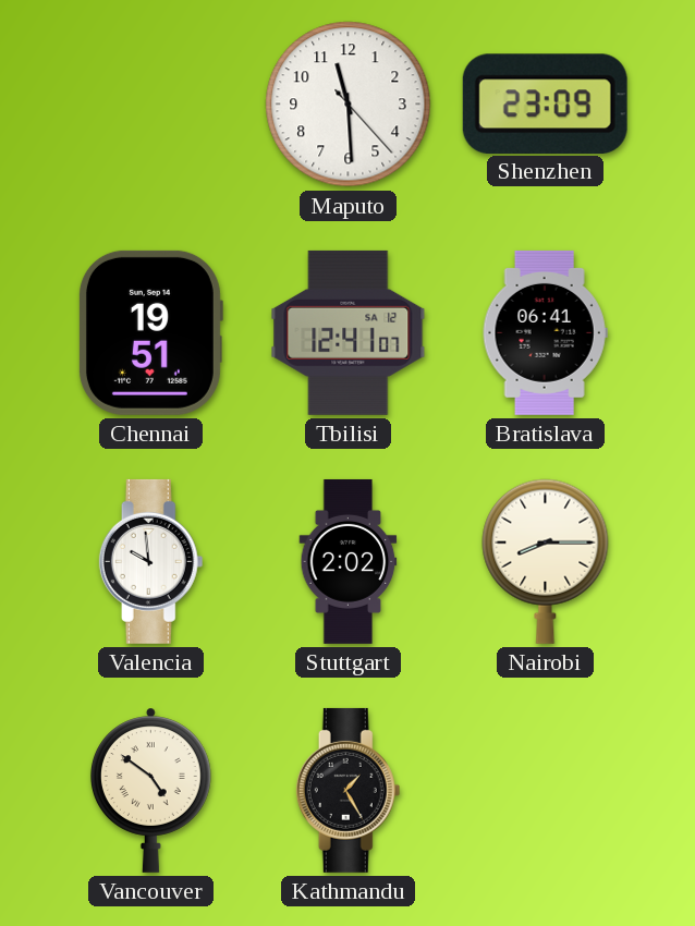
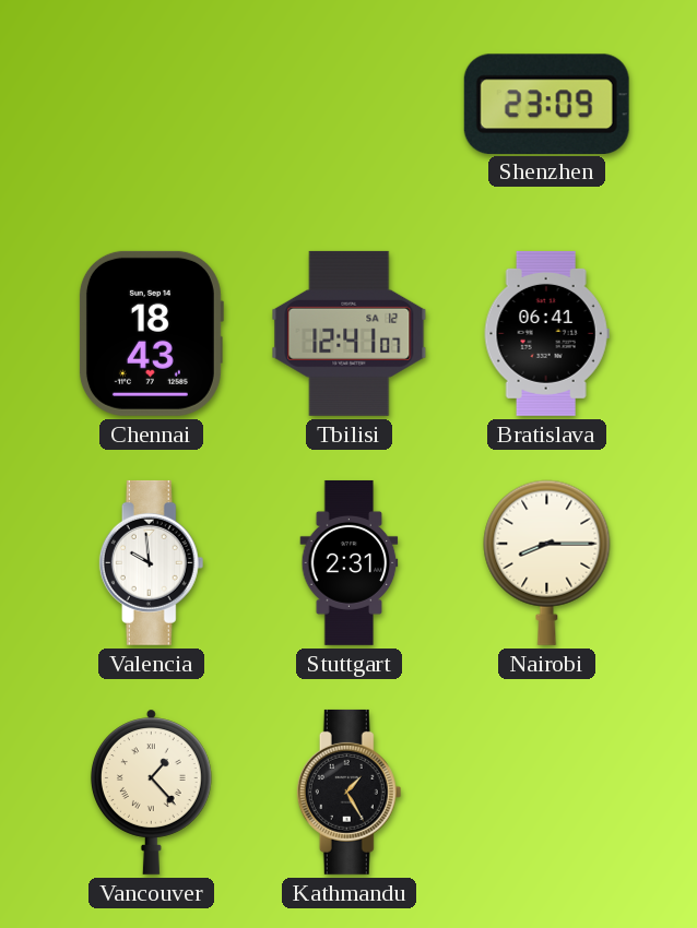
Maputo: 11:29 -> none
Chennai: 19:51 -> 18:43
Stuttgart: 2:02 -> 2:31
Vancouver: 4:51 -> 1:23
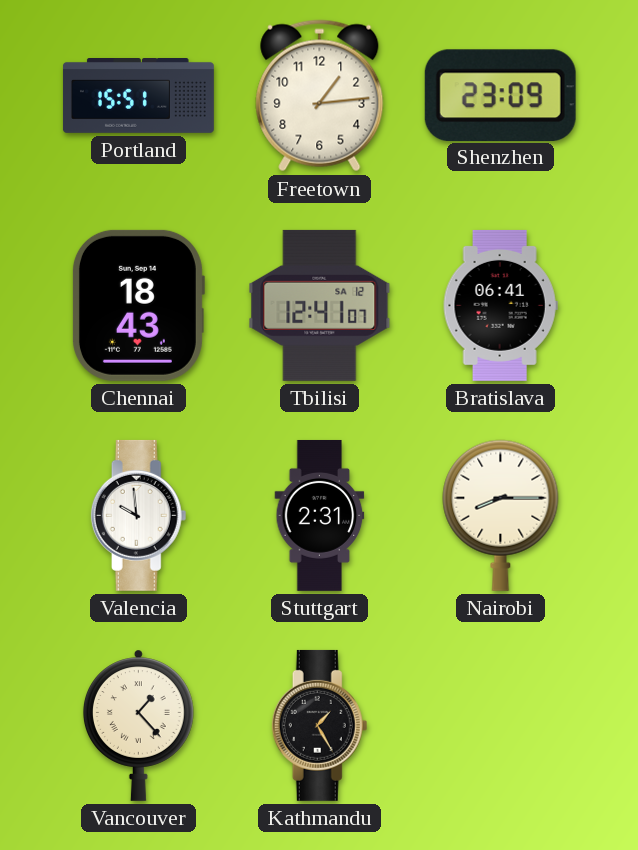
Portland: none -> 15:51
Freetown: none -> 1:14
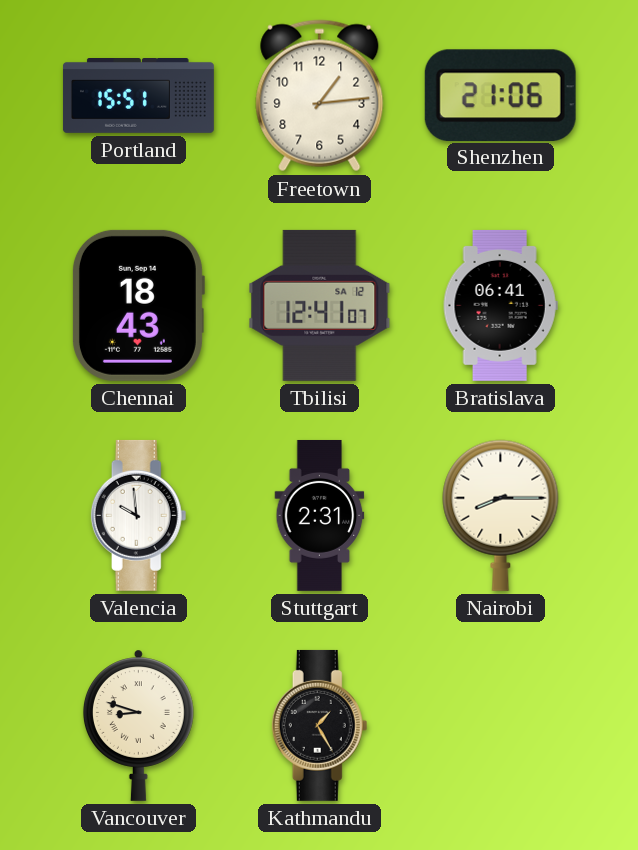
Shenzhen: 23:09 -> 21:06
Vancouver: 1:23 -> 8:48
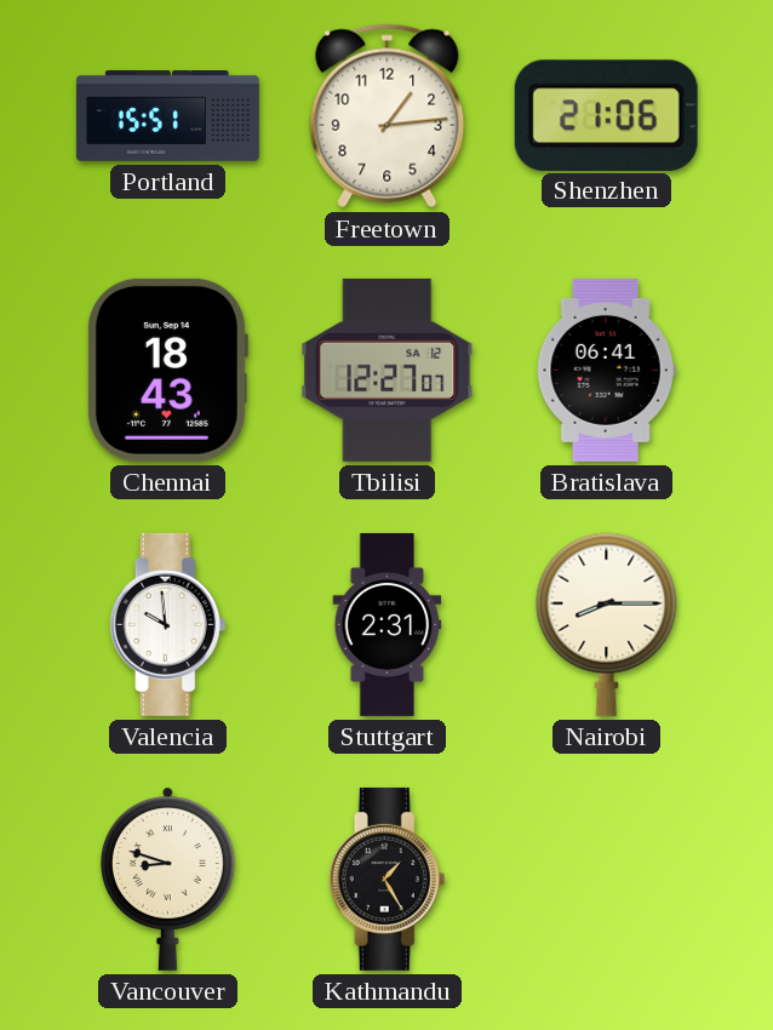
Tbilisi: 12:41 -> 12:27
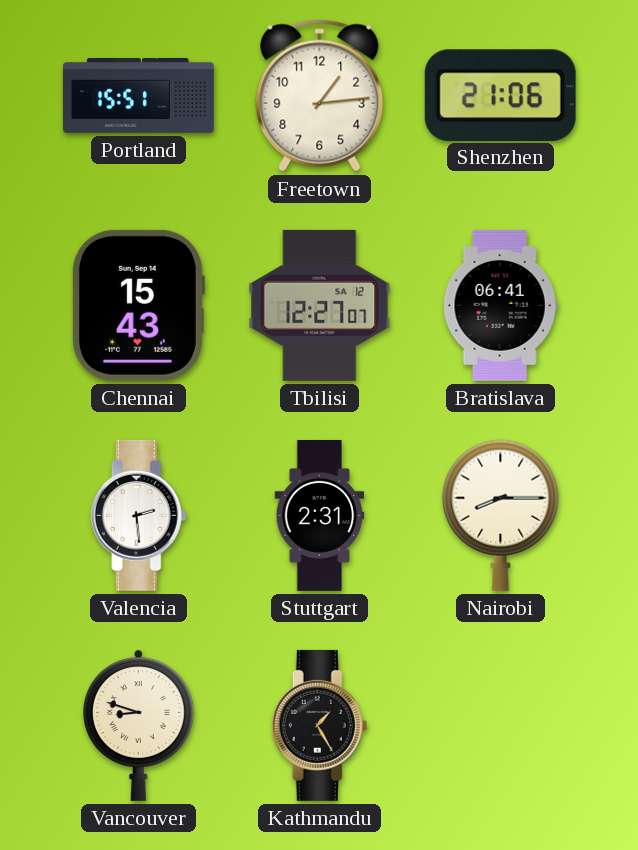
Chennai: 18:43 -> 15:43
Valencia: 9:59 -> 2:29
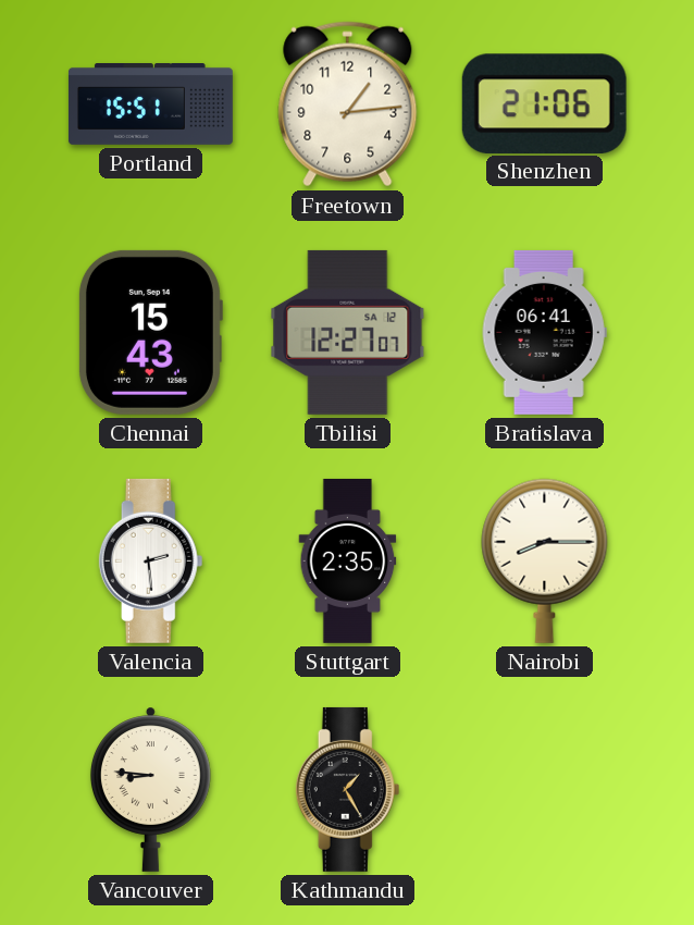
Stuttgart: 2:31 -> 2:35
Vancouver: 8:48 -> 8:46
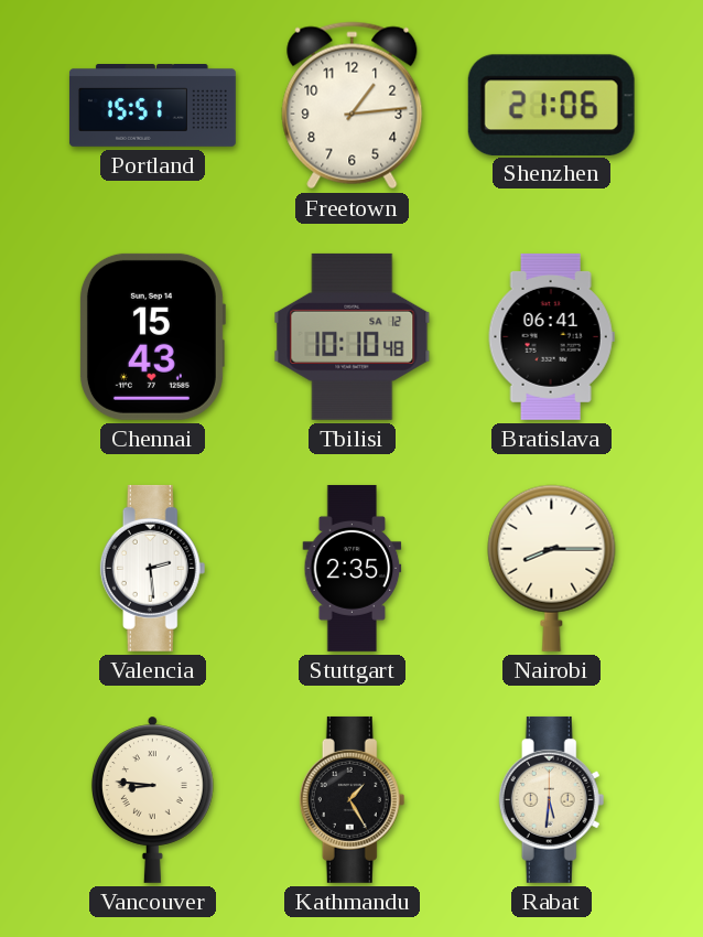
Tbilisi: 12:27 -> 10:10
Rabat: none -> 5:31
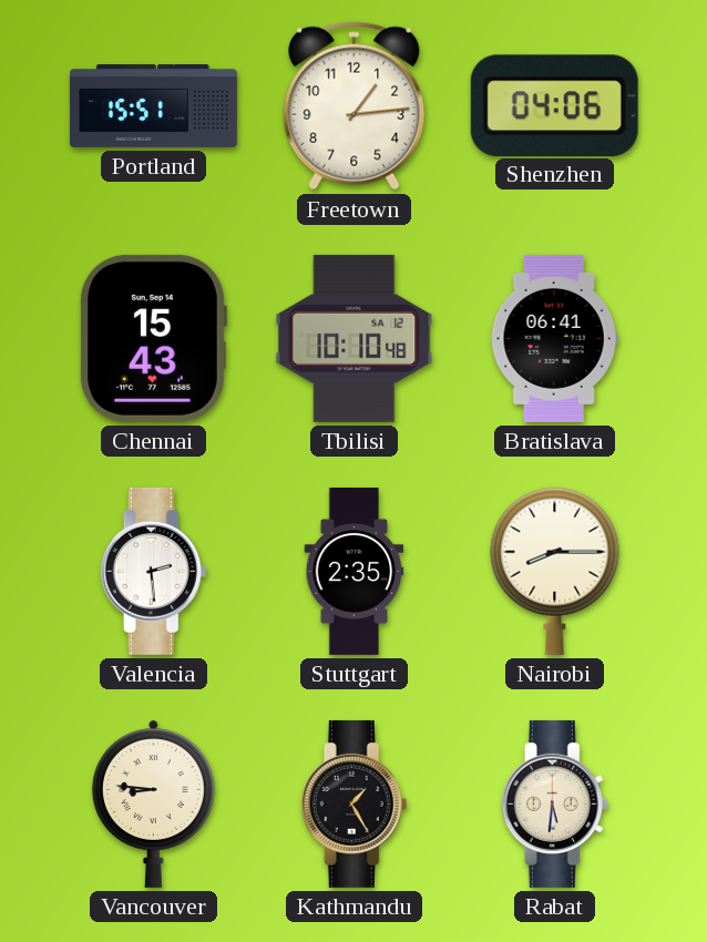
Shenzhen: 21:06 -> 04:06
